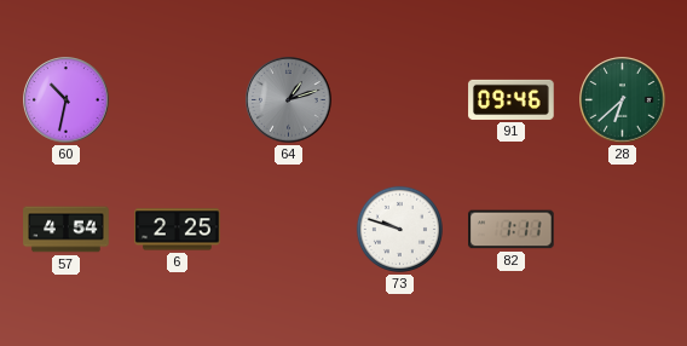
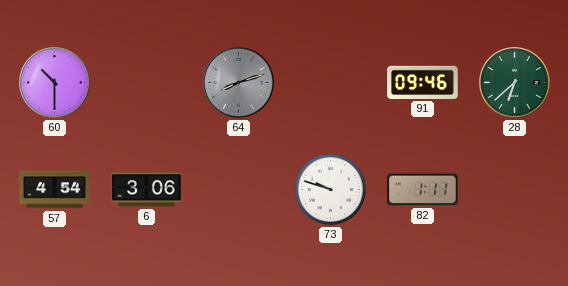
60: 10:32 -> 10:30
64: 1:12 -> 8:12
6: 2:25 -> 3:06
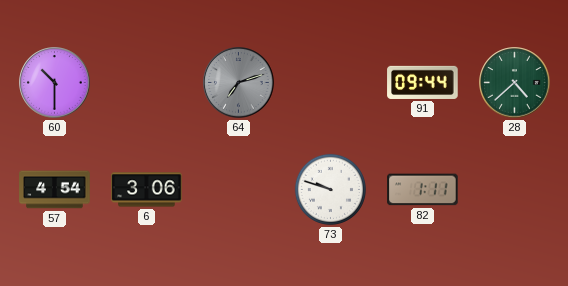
64: 8:12 -> 7:12
91: 09:46 -> 09:44
28: 6:38 -> 4:38
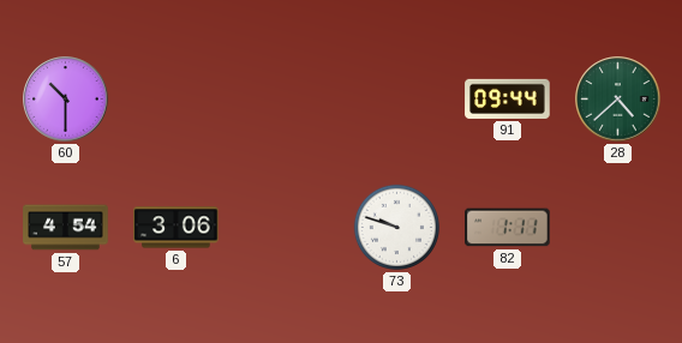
64: 7:12 -> none
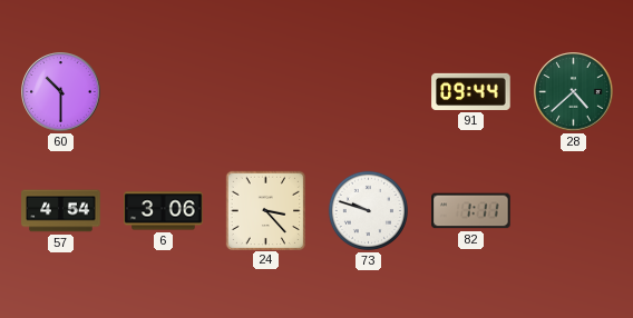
24: none -> 3:23
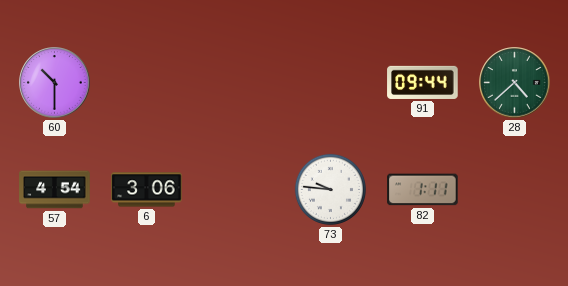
24: 3:23 -> none
73: 9:48 -> 9:46
